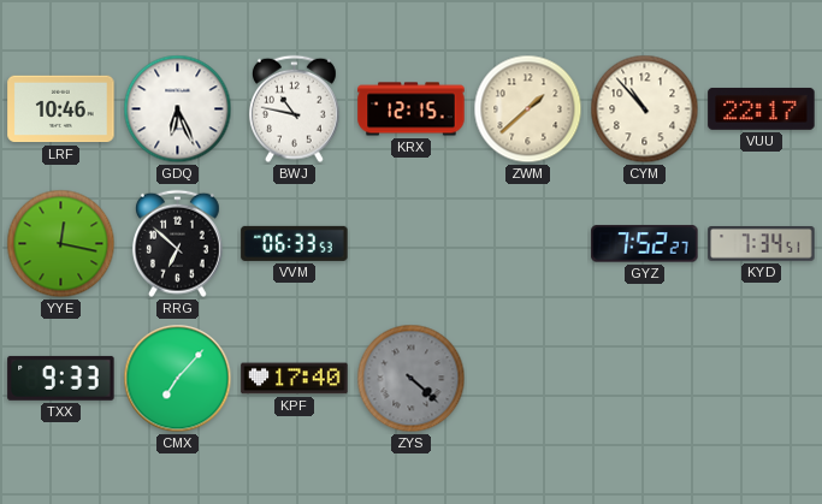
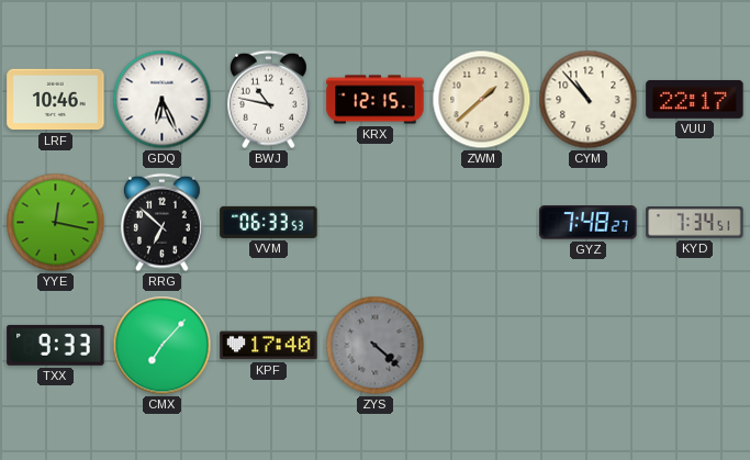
GYZ: 7:52 -> 7:48
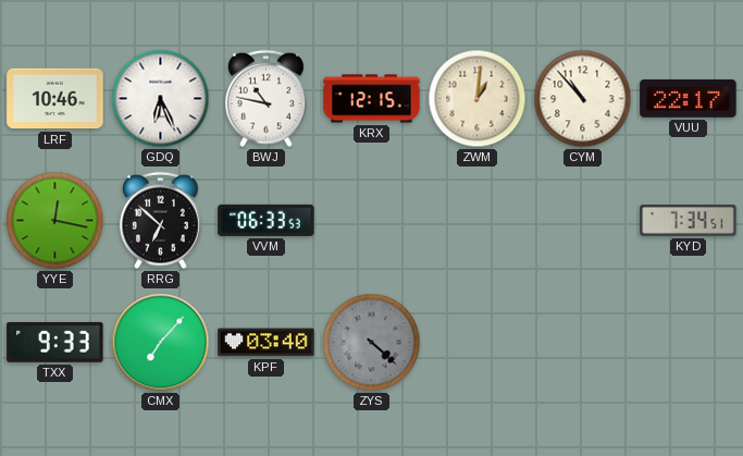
ZWM: 1:38 -> 1:01
GYZ: 7:48 -> none
KPF: 17:40 -> 03:40
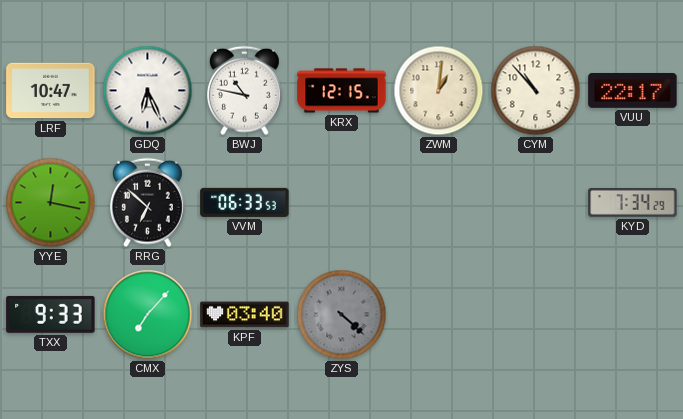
LRF: 10:46 -> 10:47
KYD: 7:34:51 -> 7:34:29
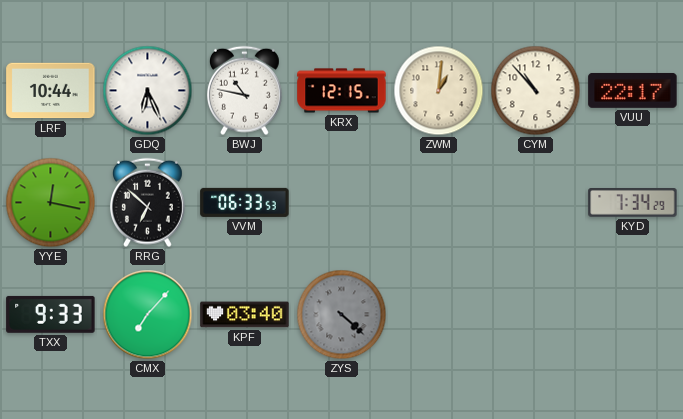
LRF: 10:47 -> 10:44
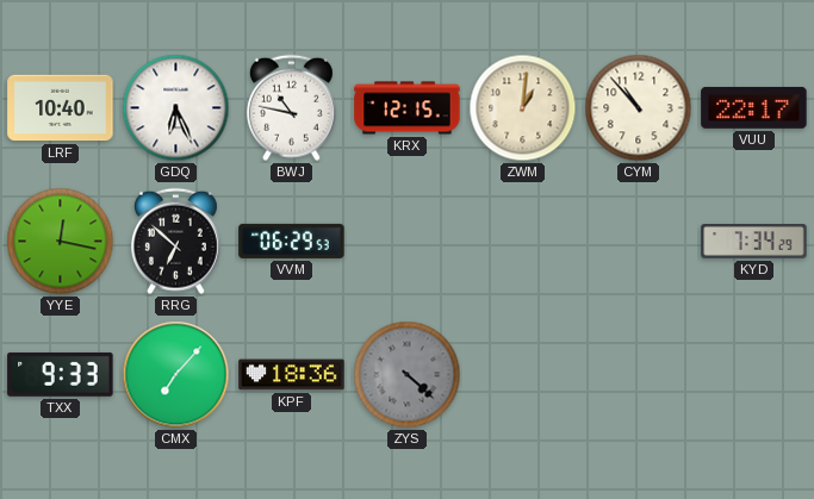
LRF: 10:44 -> 10:40
VVM: 06:33 -> 06:29
KPF: 03:40 -> 18:36
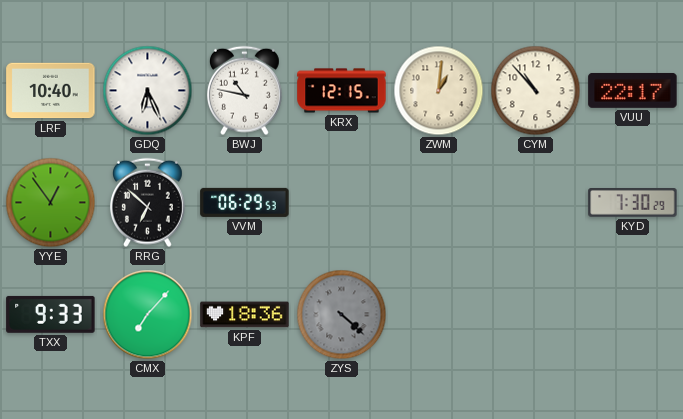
YYE: 12:17 -> 12:54
KYD: 7:34 -> 7:30
